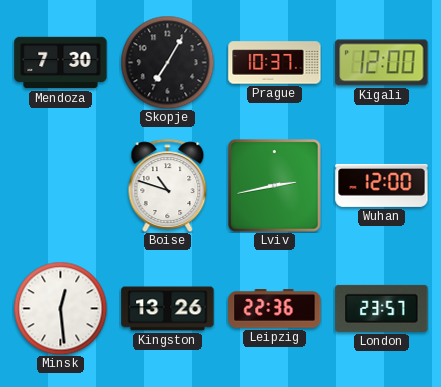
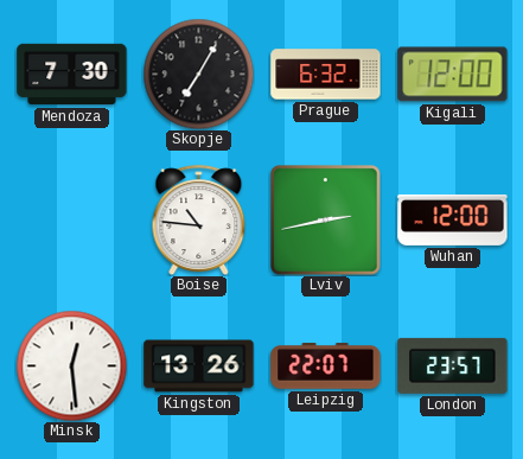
Prague: 10:37 -> 6:32
Boise: 10:48 -> 10:46
Leipzig: 22:36 -> 22:07
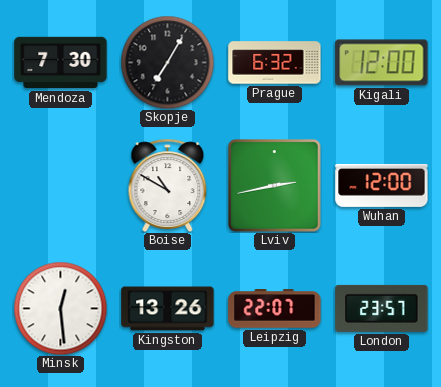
Boise: 10:46 -> 10:50
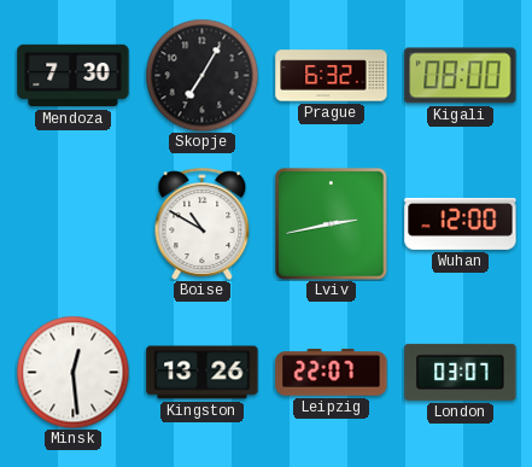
Kigali: 12:00 -> 08:00
London: 23:57 -> 03:07
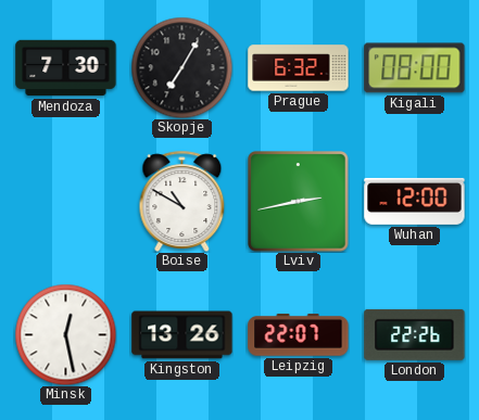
Minsk: 12:29 -> 12:28
London: 03:07 -> 22:26
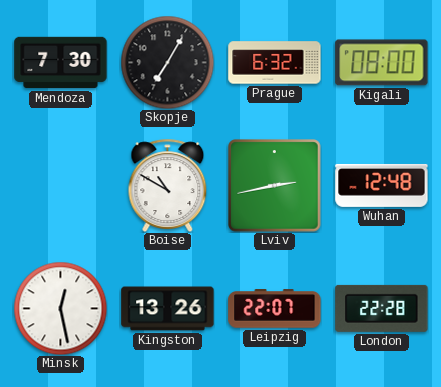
Wuhan: 12:00 -> 12:48
London: 22:26 -> 22:28
